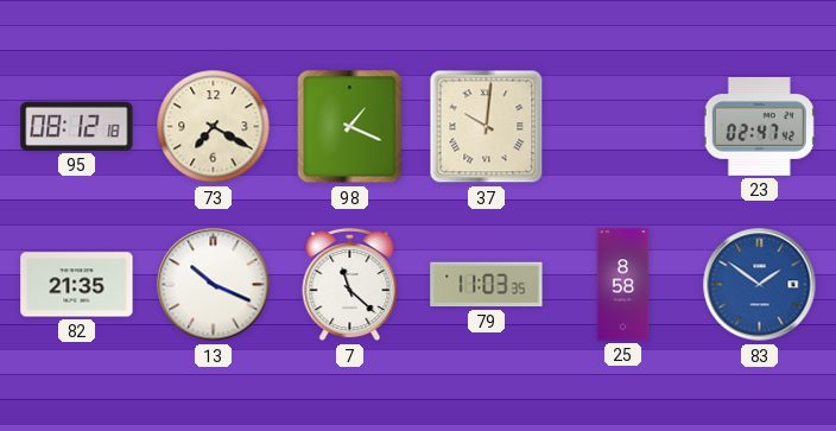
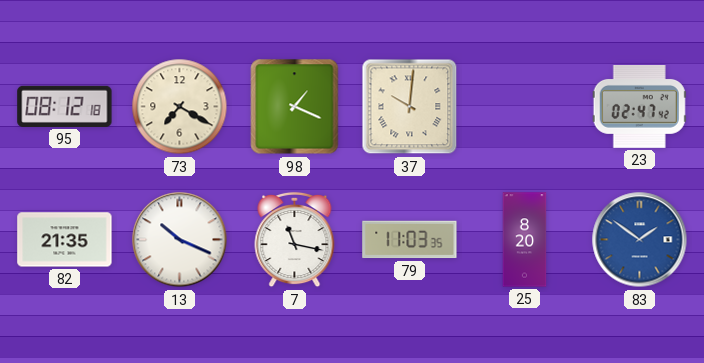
7: 11:22 -> 11:17
25: 8:58 -> 8:20
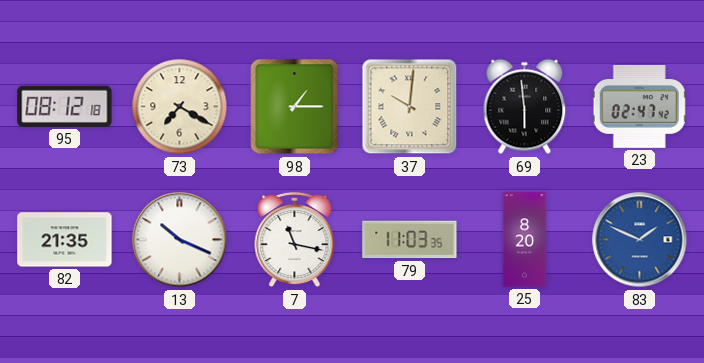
98: 1:19 -> 1:15
69: none -> 5:59
83: 1:51 -> 1:49
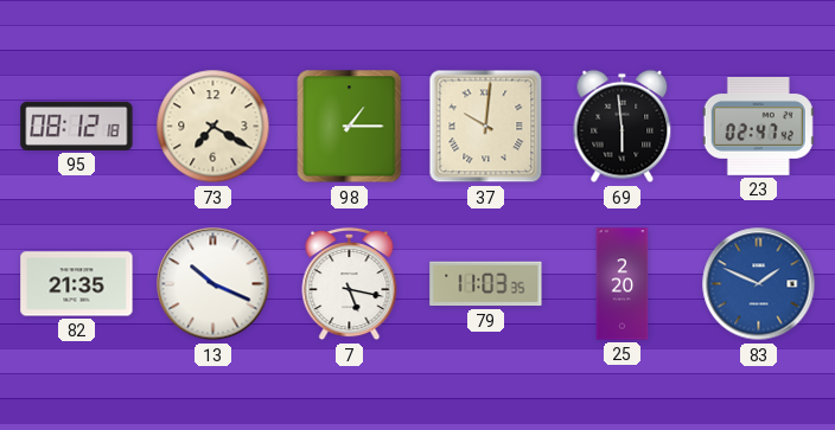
7: 11:17 -> 5:17
25: 8:20 -> 2:20
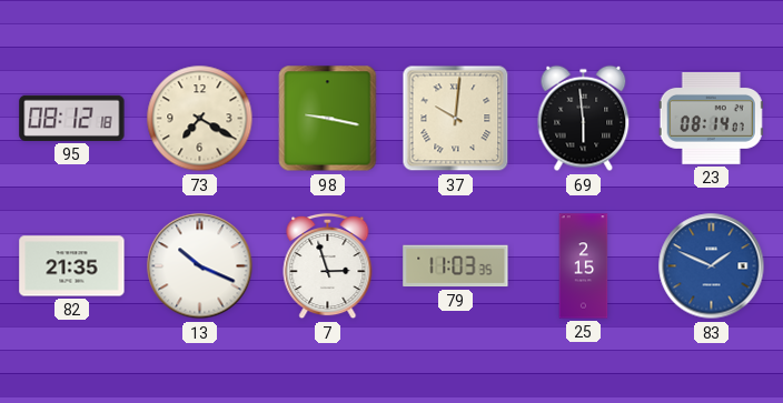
98: 1:15 -> 9:17
23: 02:47 -> 08:14
7: 5:17 -> 2:57
25: 2:20 -> 2:15
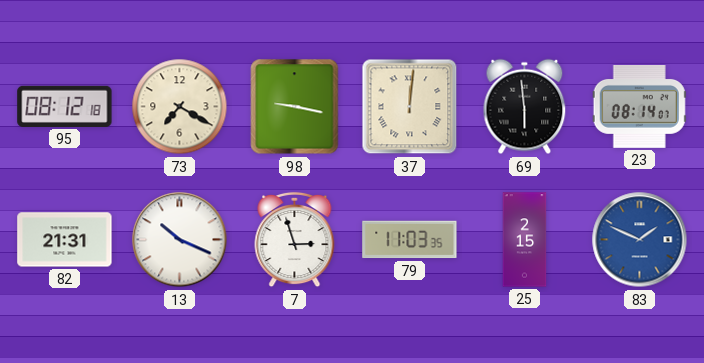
37: 10:01 -> 12:01
82: 21:35 -> 21:31
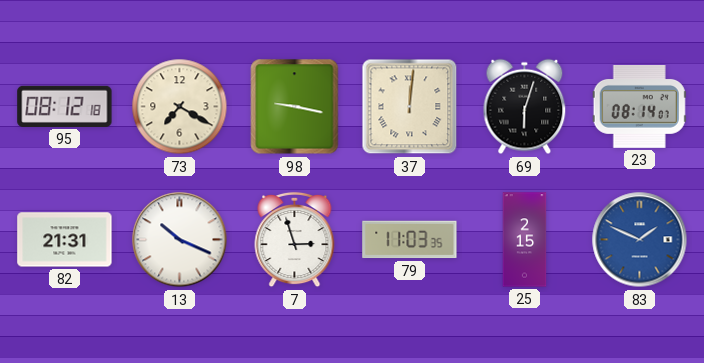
69: 5:59 -> 6:03
